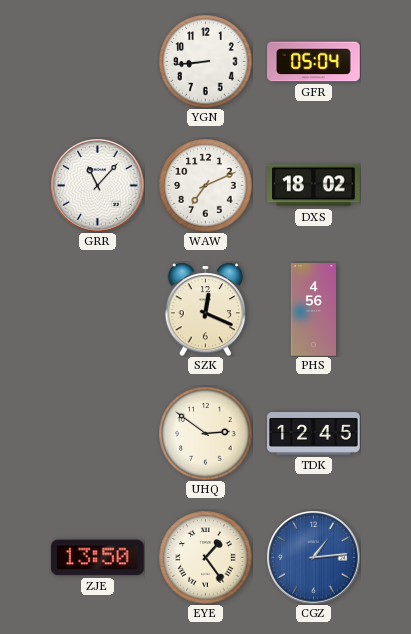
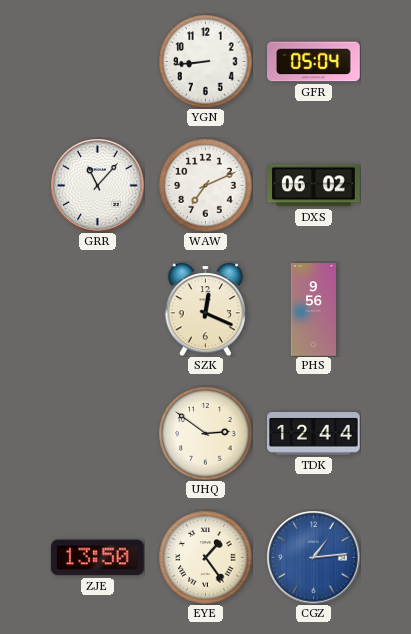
DXS: 18:02 -> 06:02
PHS: 4:56 -> 9:56
TDK: 12:45 -> 12:44
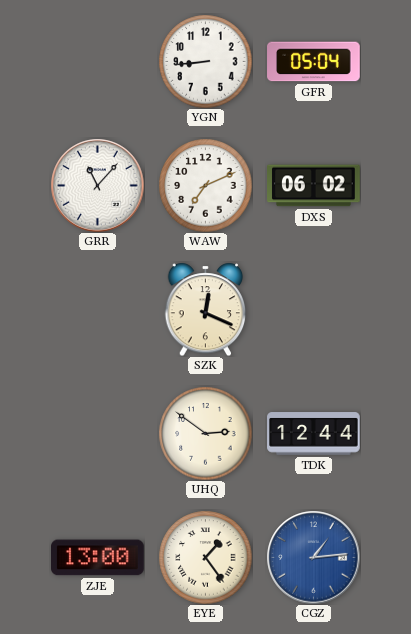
PHS: 9:56 -> none
ZJE: 13:50 -> 13:00
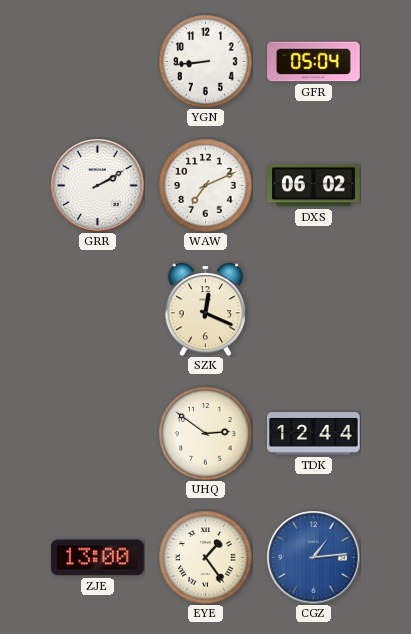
GRR: 11:07 -> 2:10
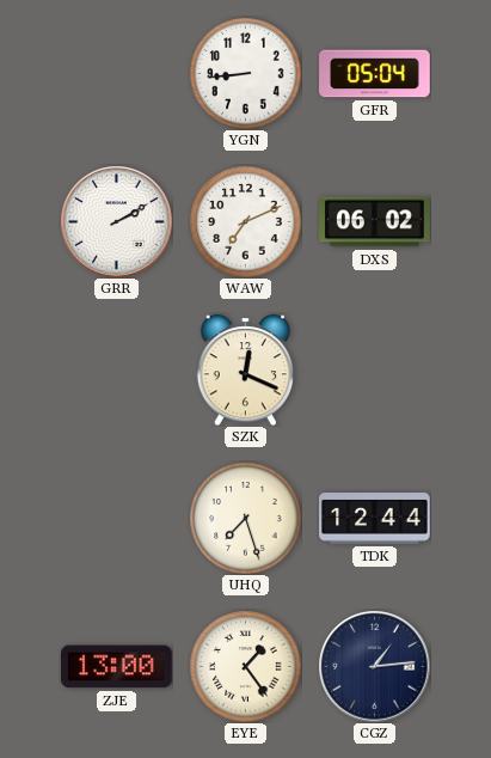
UHQ: 2:51 -> 7:27
CGZ dial: blue -> navy
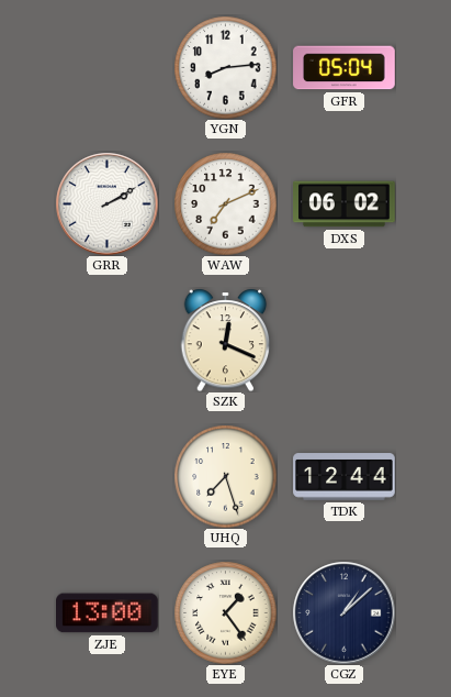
YGN: 8:44 -> 8:14
CGZ: 1:14 -> 1:08
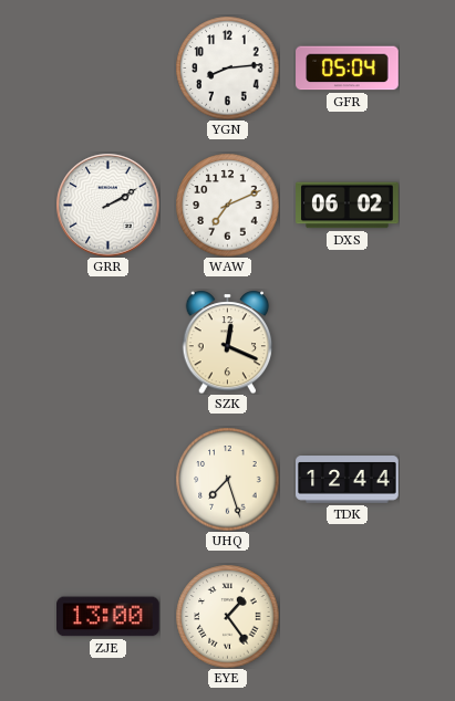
CGZ: 1:08 -> none
